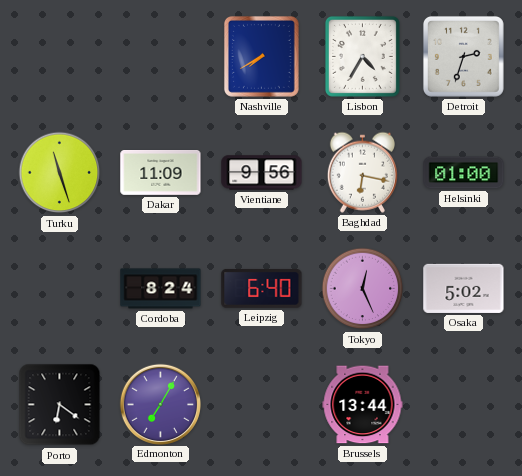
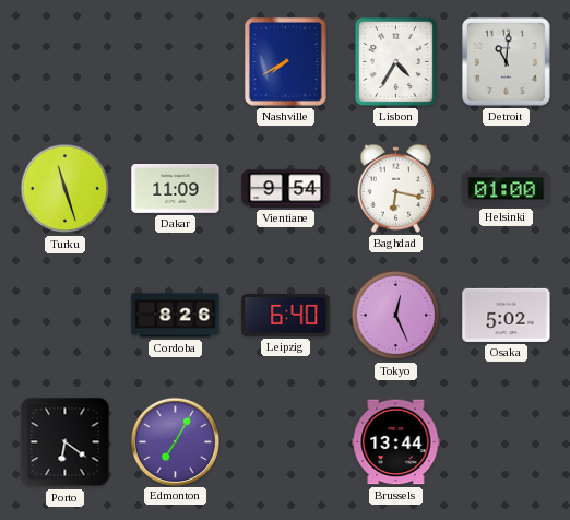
Detroit: 2:33 -> 11:01
Vientiane: 9:56 -> 9:54
Cordoba: 8:24 -> 8:26
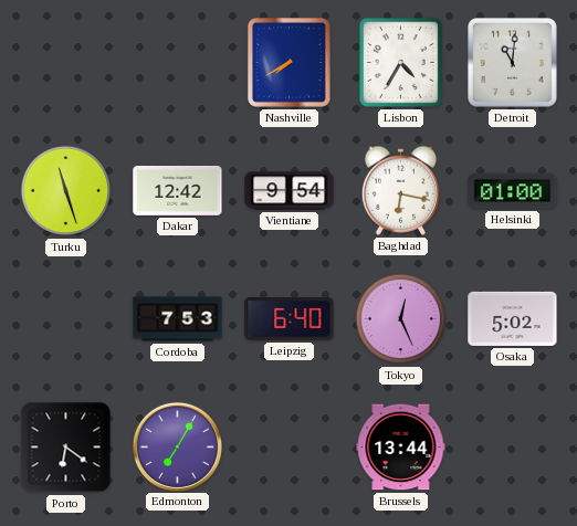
Dakar: 11:09 -> 12:42
Cordoba: 8:26 -> 7:53
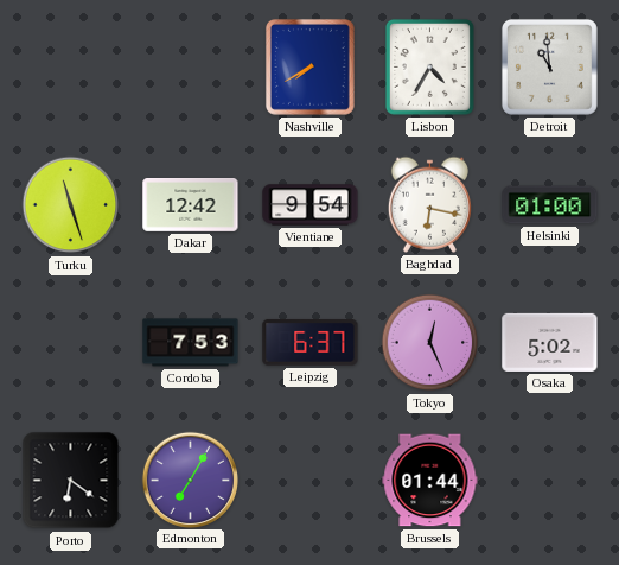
Detroit: 11:01 -> 10:59
Leipzig: 6:40 -> 6:37
Brussels: 13:44 -> 01:44
